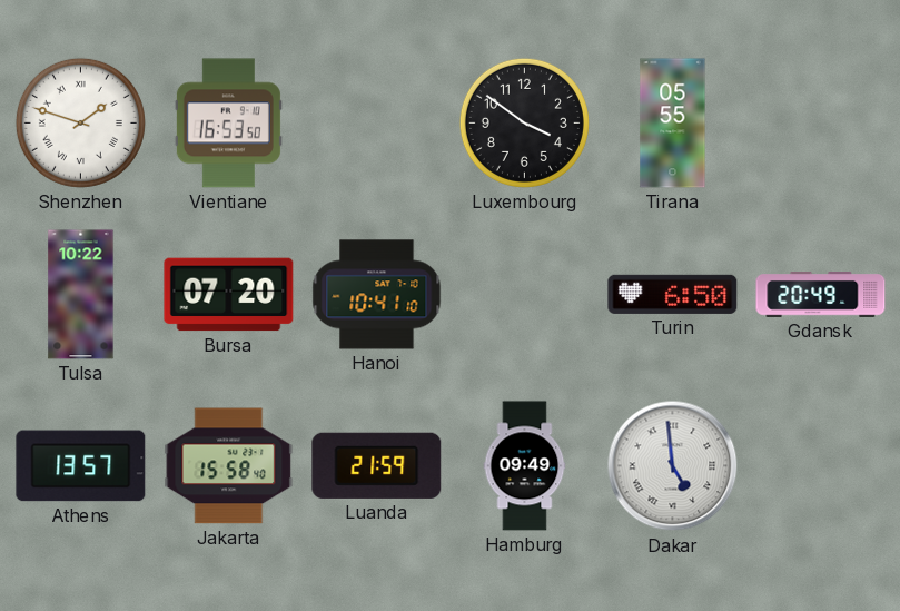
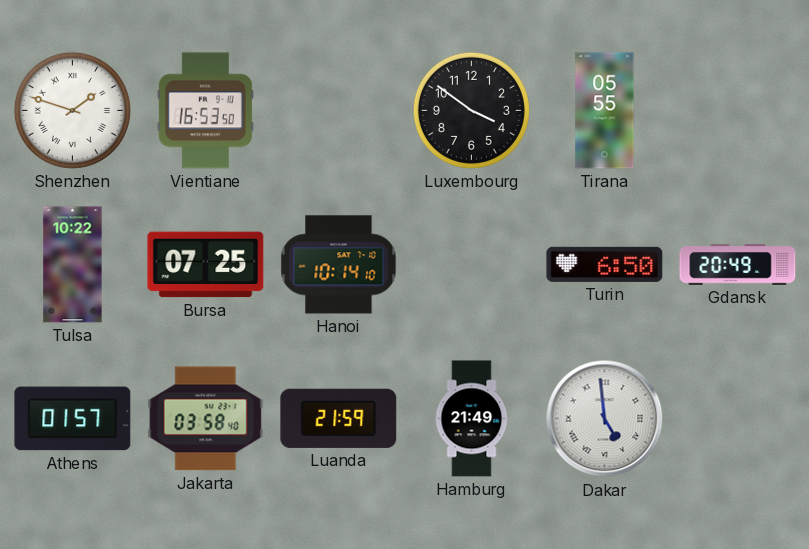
Bursa: 07:20 -> 07:25
Hanoi: 10:41 -> 10:14
Athens: 13:57 -> 01:57
Jakarta: 15:58 -> 03:58
Hamburg: 09:49 -> 21:49
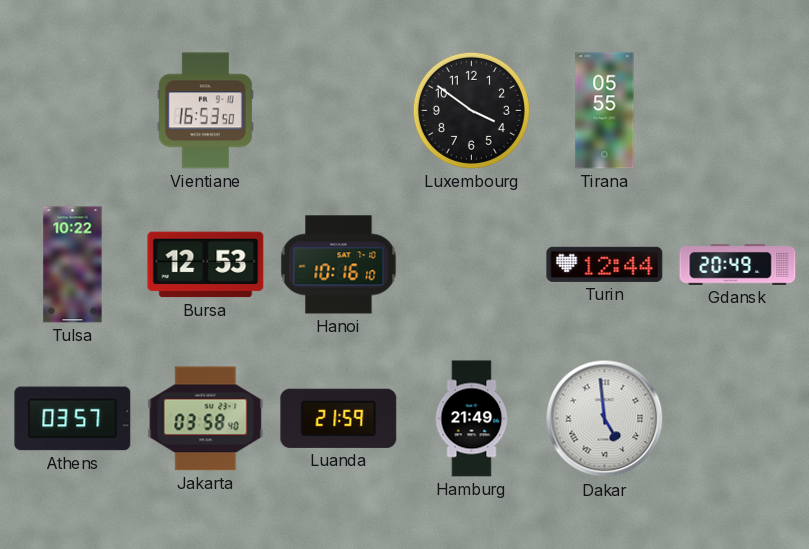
Shenzhen: 1:48 -> none
Bursa: 07:25 -> 12:53
Hanoi: 10:14 -> 10:16
Turin: 6:50 -> 12:44
Athens: 01:57 -> 03:57
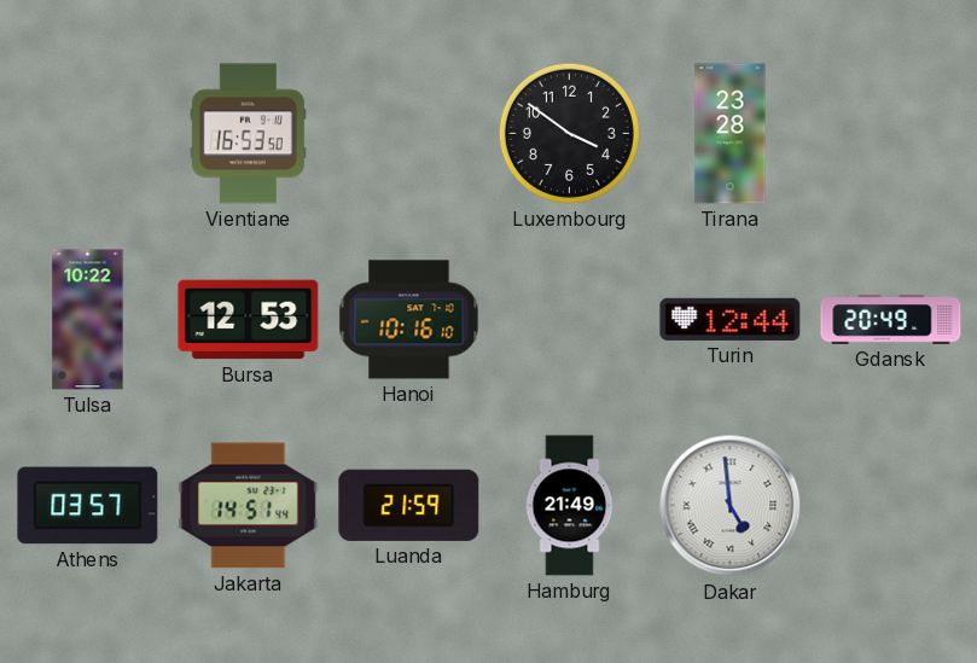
Tirana: 05:55 -> 23:28
Jakarta: 03:58 -> 14:51
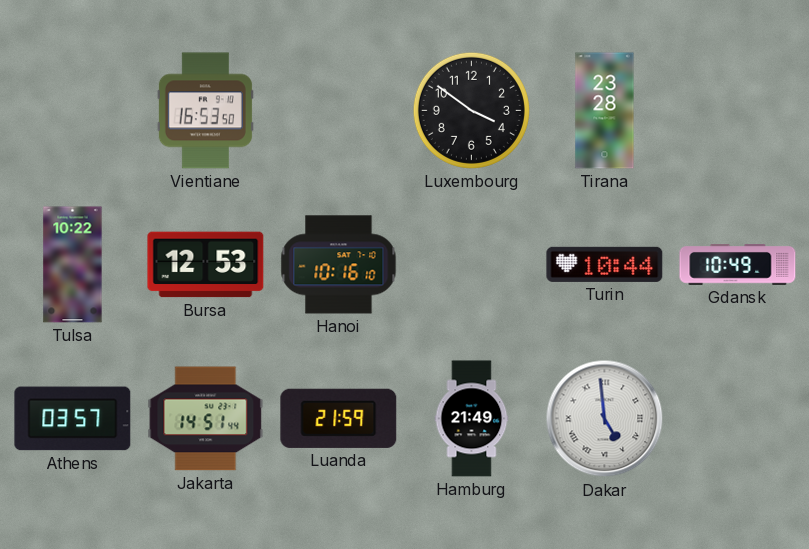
Turin: 12:44 -> 10:44
Gdansk: 20:49 -> 10:49
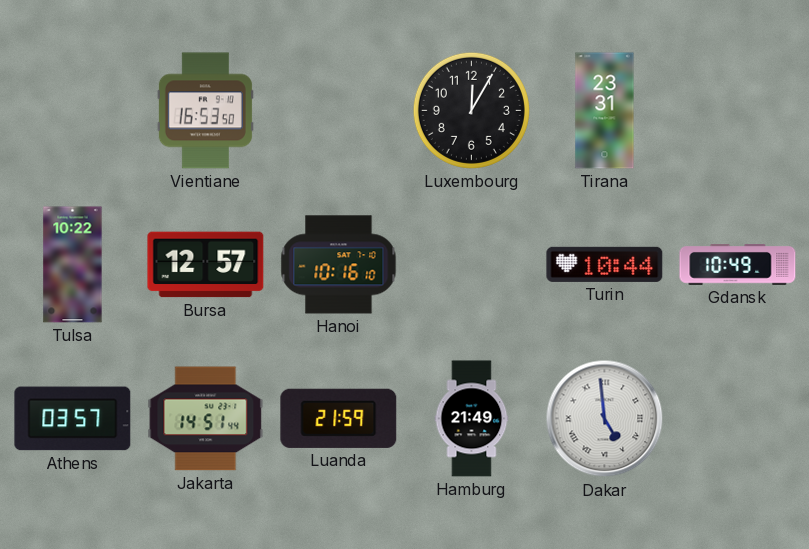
Luxembourg: 3:51 -> 12:05
Tirana: 23:28 -> 23:31
Bursa: 12:53 -> 12:57
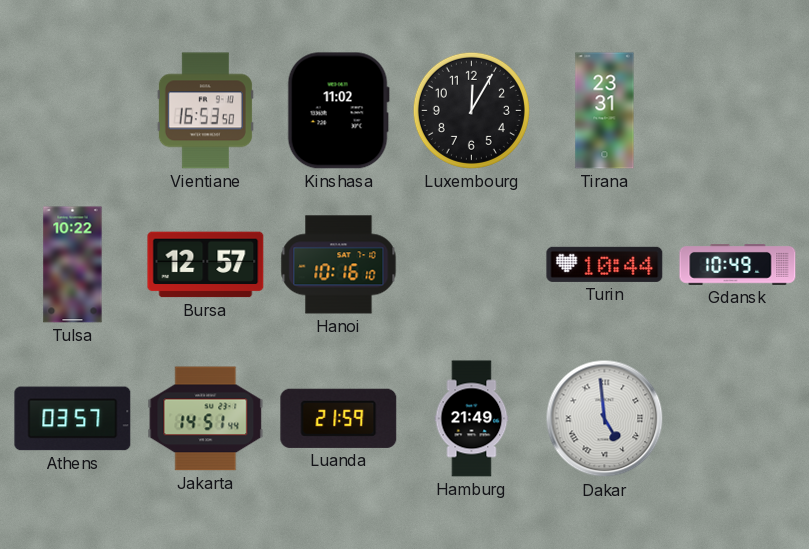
Kinshasa: none -> 11:02
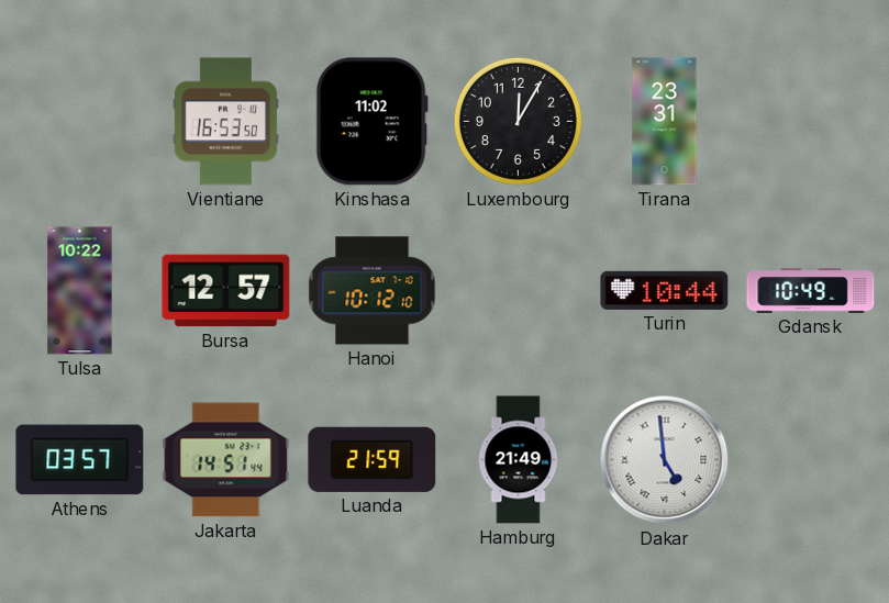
Hanoi: 10:16 -> 10:12
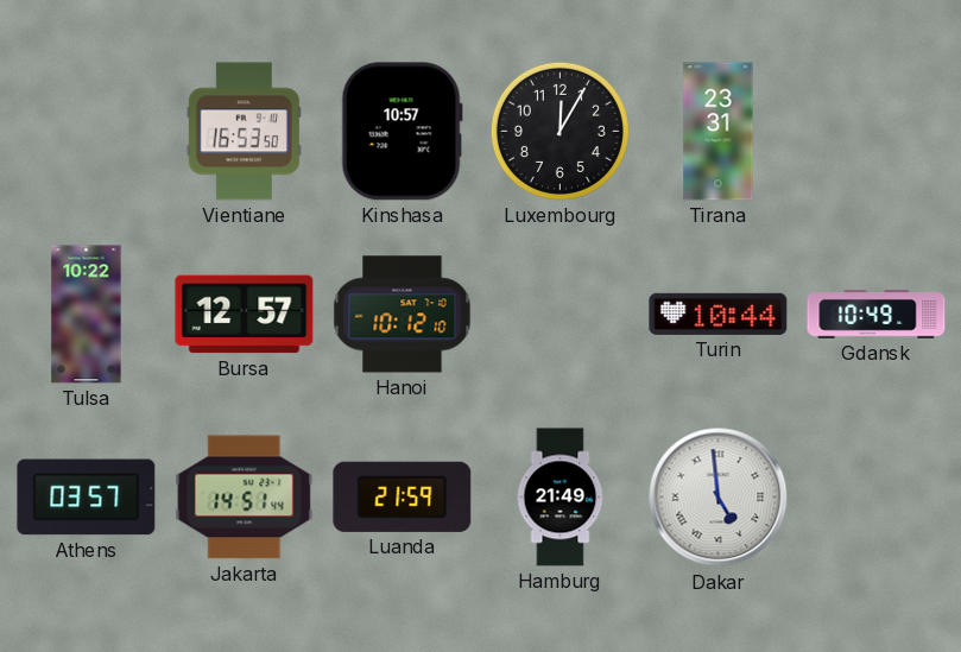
Kinshasa: 11:02 -> 10:57
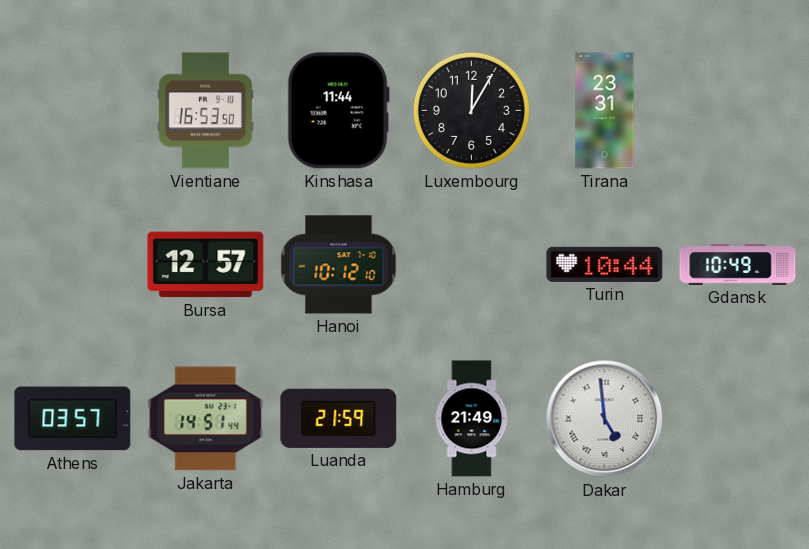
Kinshasa: 10:57 -> 11:44
Tulsa: 10:22 -> none
